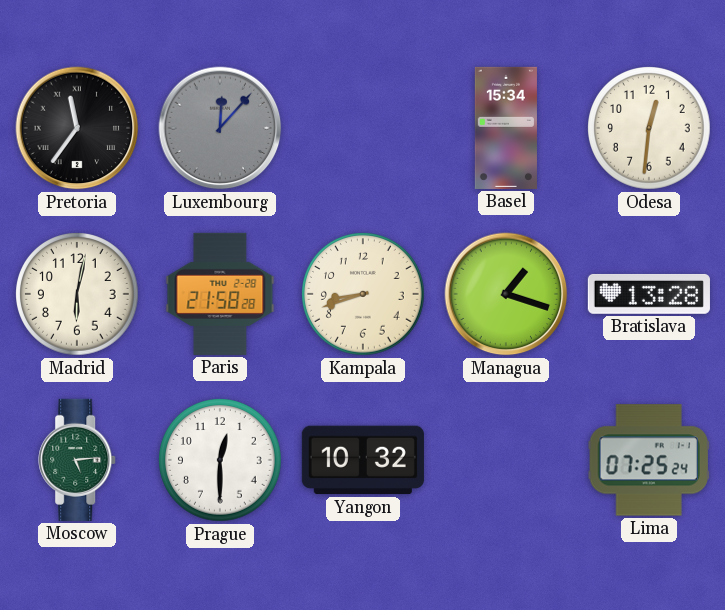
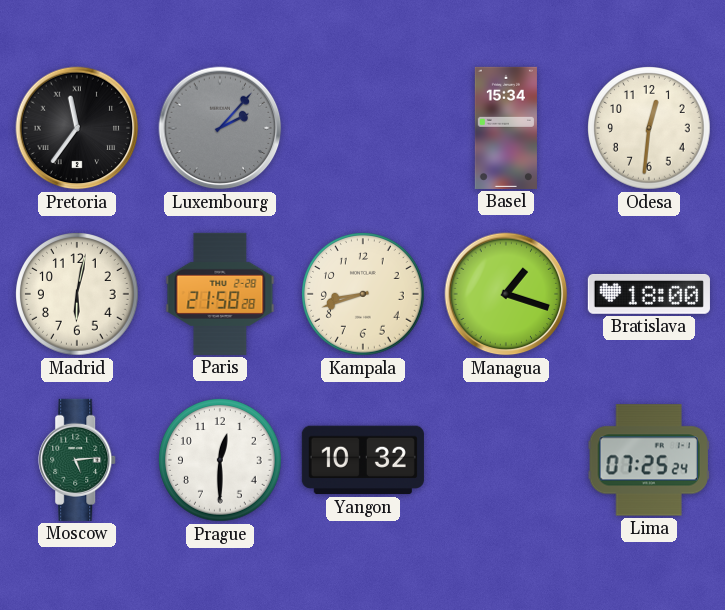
Luxembourg: 12:07 -> 2:07
Bratislava: 13:28 -> 18:00
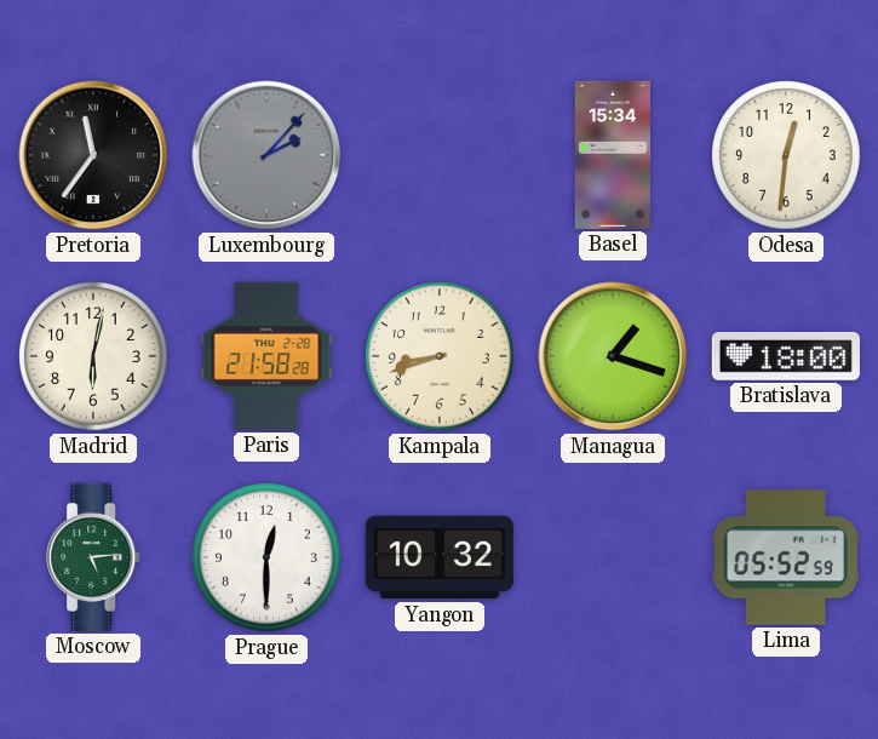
Lima: 07:25 -> 05:52
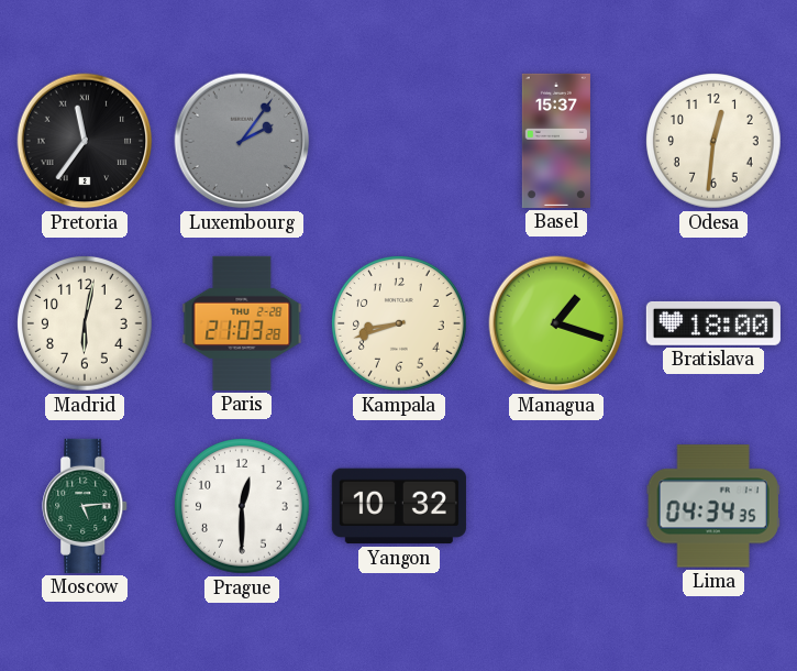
Luxembourg: 2:07 -> 2:06
Basel: 15:34 -> 15:37
Paris: 21:58 -> 21:03
Lima: 05:52 -> 04:34
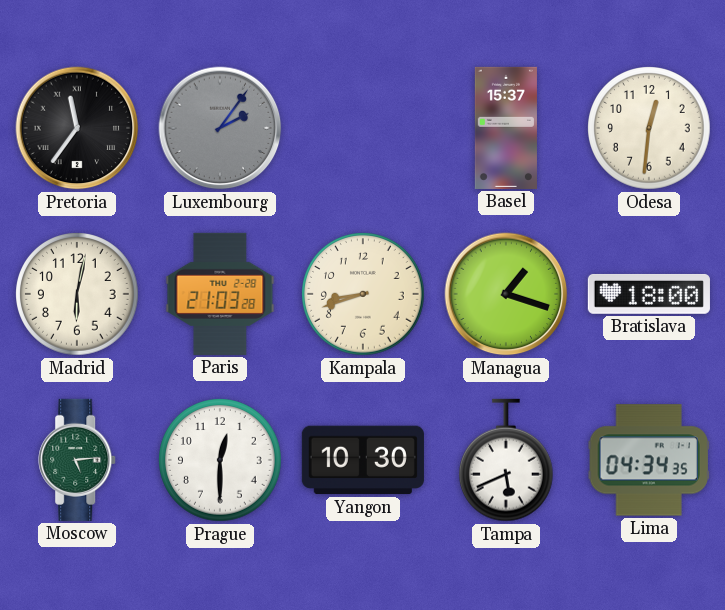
Yangon: 10:32 -> 10:30
Tampa: none -> 5:41
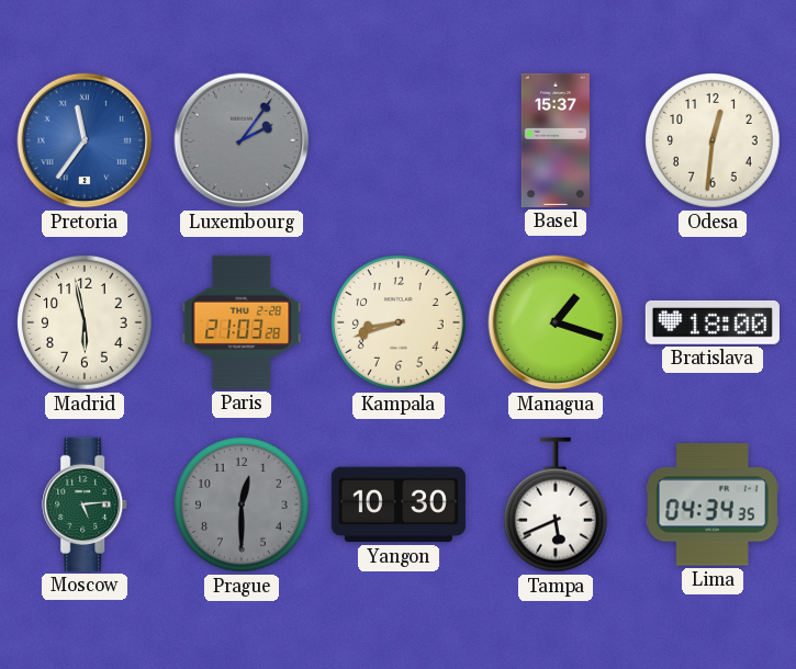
Pretoria dial: black -> blue
Madrid: 6:02 -> 5:58
Prague dial: white -> grey
